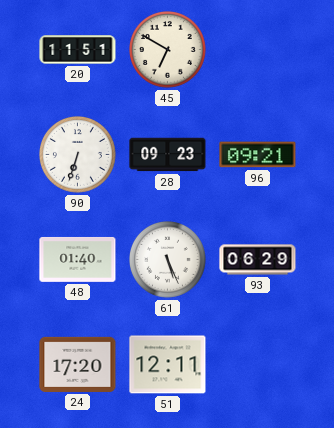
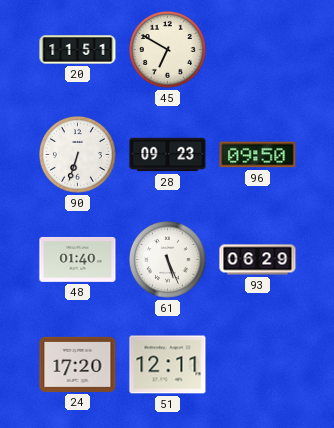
96: 09:21 -> 09:50
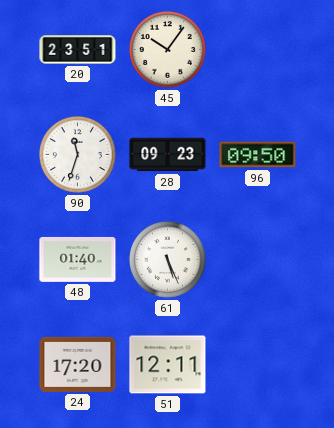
20: 11:51 -> 23:51
45: 6:50 -> 10:06
90: 6:33 -> 11:33
93: 06:29 -> none
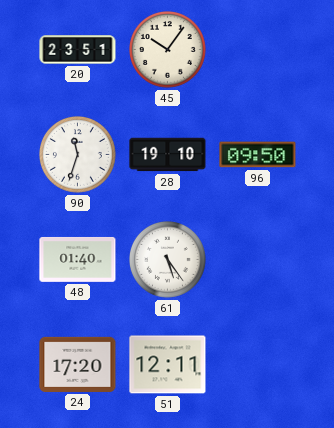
28: 09:23 -> 19:10
61: 5:26 -> 5:24
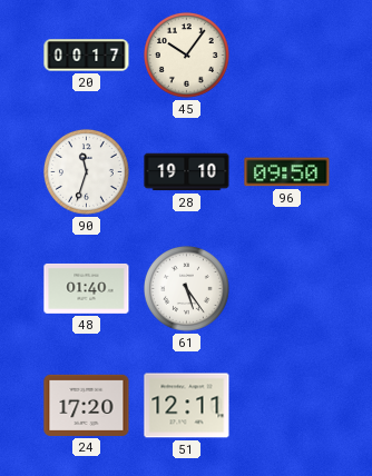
20: 23:51 -> 00:17
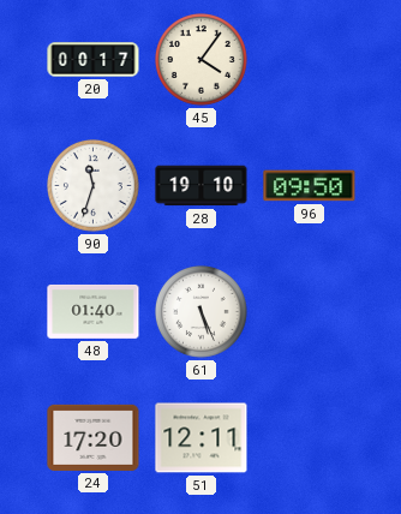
45: 10:06 -> 4:06
61: 5:24 -> 5:26
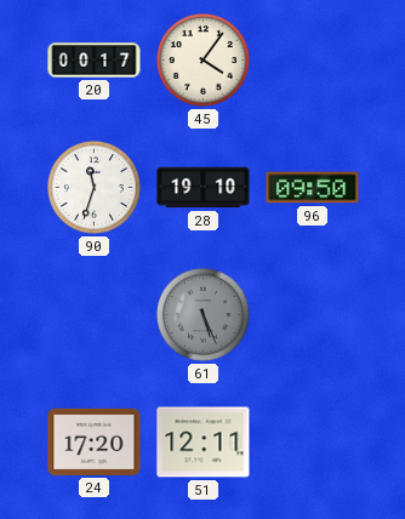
48: 01:40 -> none
61 dial: white -> grey
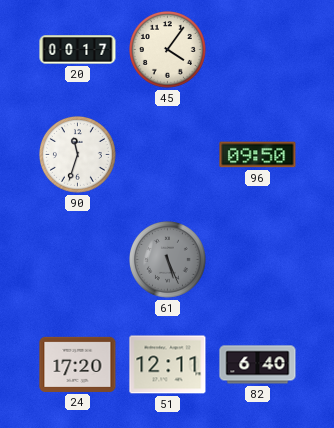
28: 19:10 -> none
82: none -> 6:40
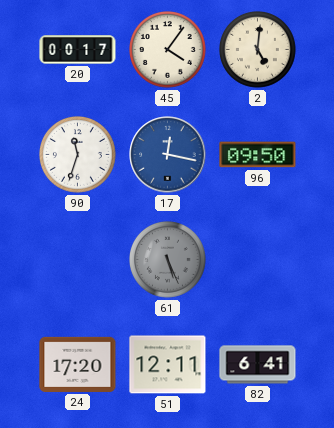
2: none -> 5:01
17: none -> 12:17
82: 6:40 -> 6:41
